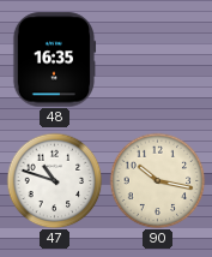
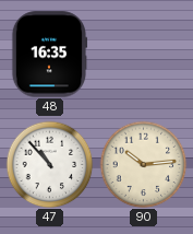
47: 10:48 -> 10:53
90: 10:17 -> 10:14
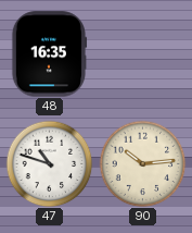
47: 10:53 -> 10:48
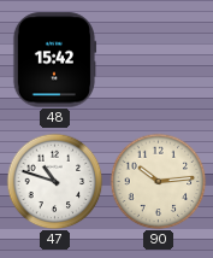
48: 16:35 -> 15:42
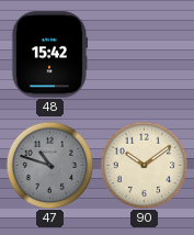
47 dial: white -> grey
90: 10:14 -> 10:09
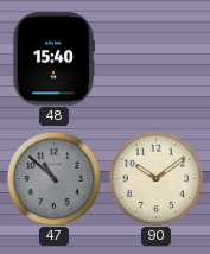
48: 15:42 -> 15:40
47: 10:48 -> 10:52
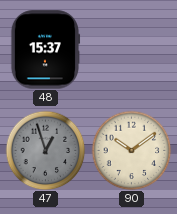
48: 15:40 -> 15:37
47: 10:52 -> 12:57
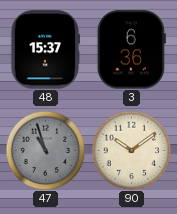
3: none -> 6:36
47: 12:57 -> 10:57
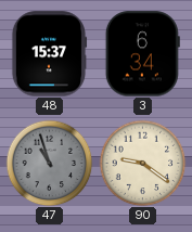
3: 6:36 -> 6:34
90: 10:09 -> 9:21
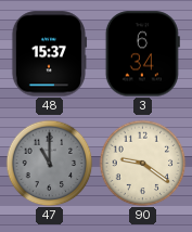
47: 10:57 -> 11:00
